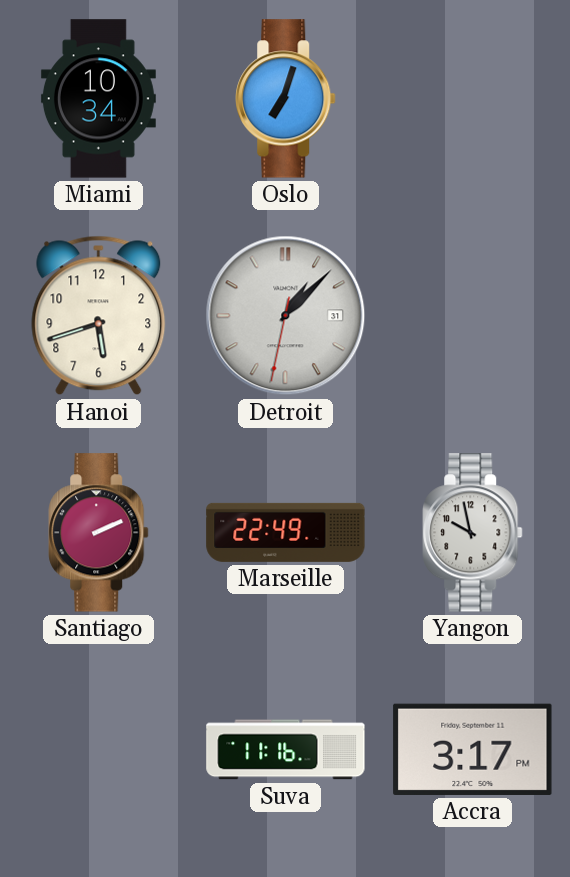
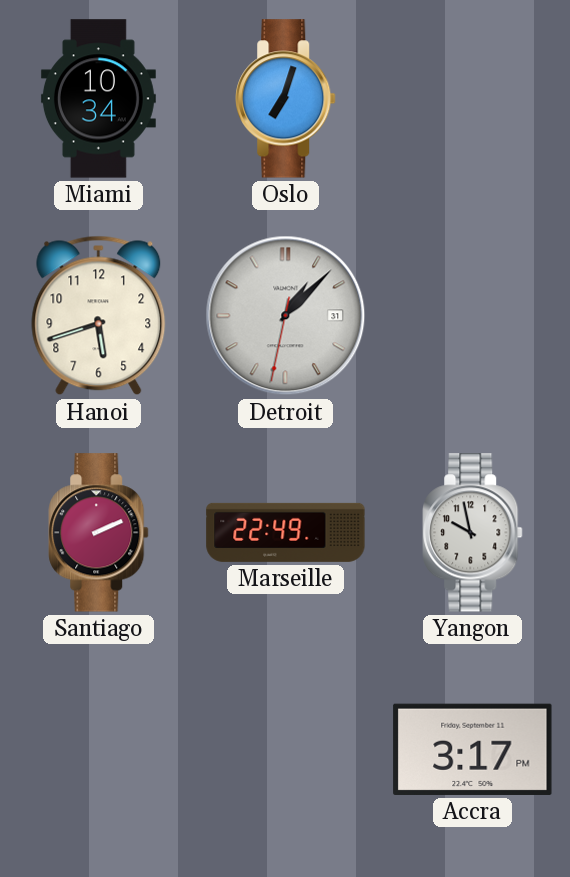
Suva: 11:16 -> none
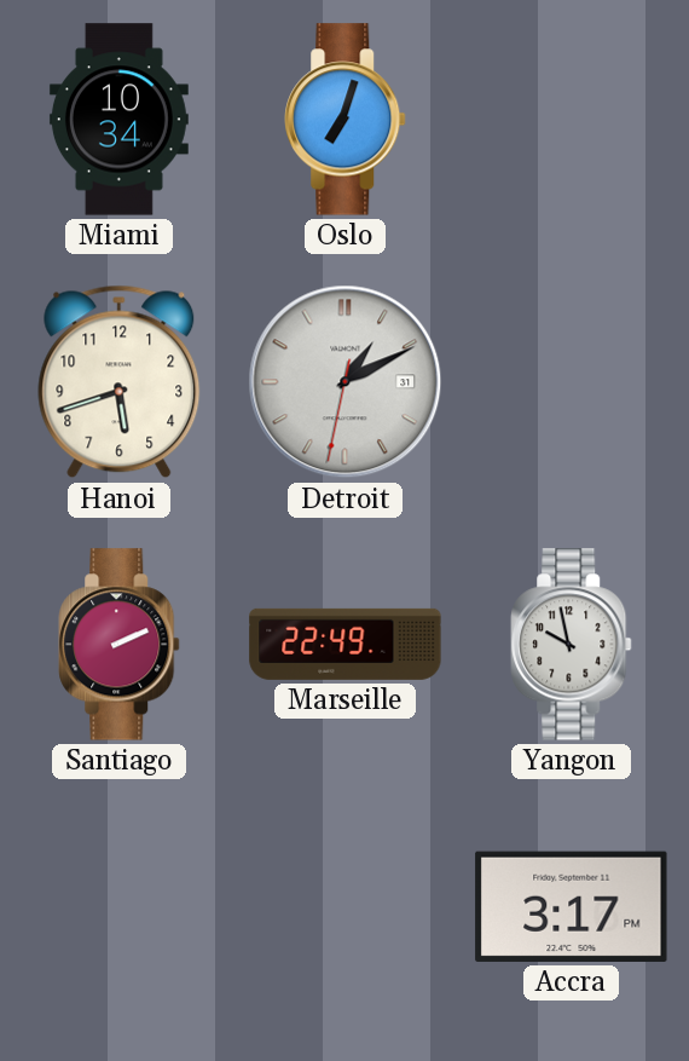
Detroit: 1:07 -> 1:10
